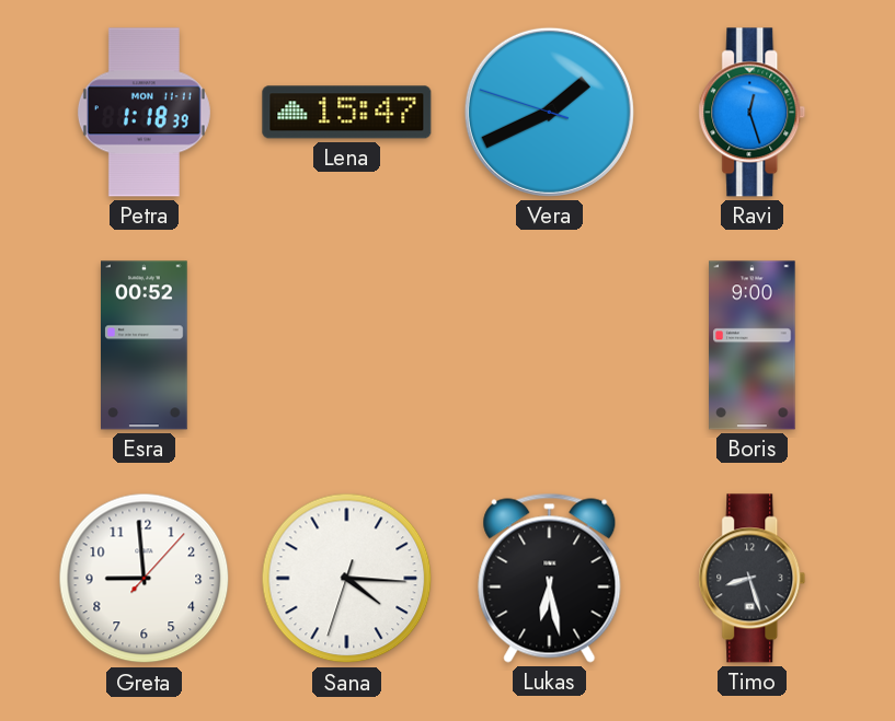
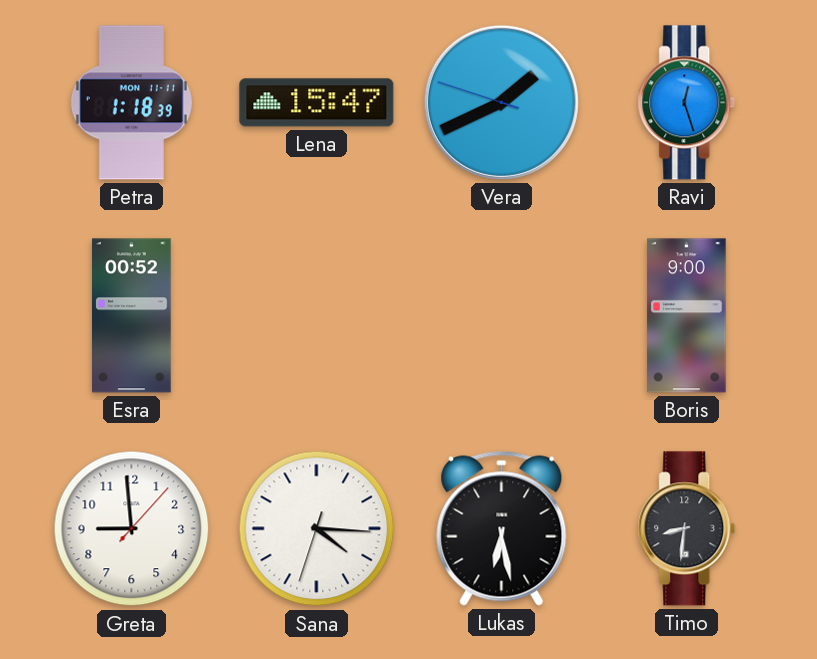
Timo: 8:27 -> 8:31
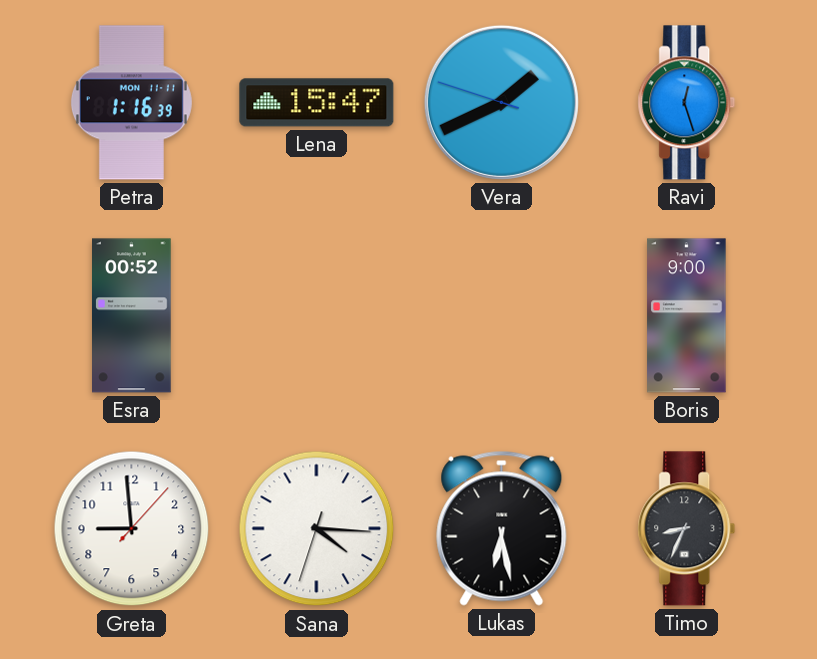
Petra: 1:18 -> 1:16
Timo: 8:31 -> 8:34
